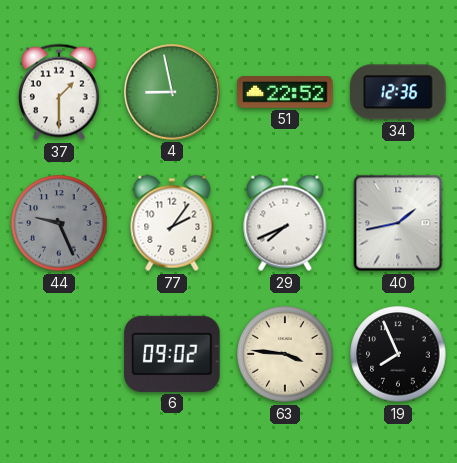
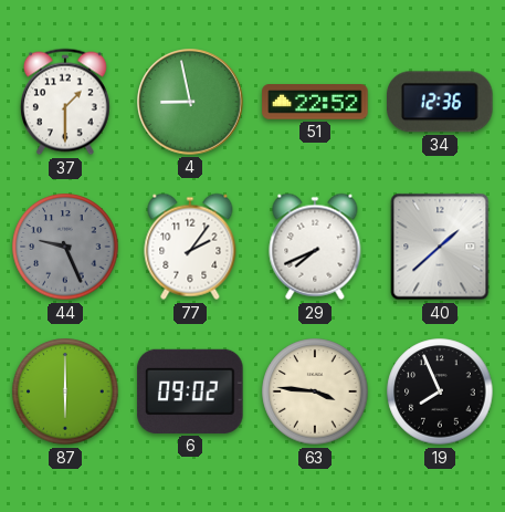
40: 1:43 -> 1:38
87: none -> 6:00
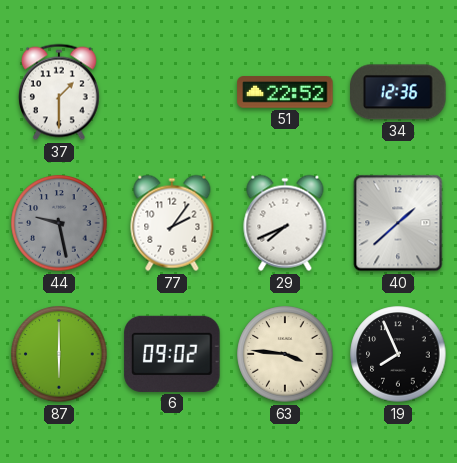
4: 8:58 -> none
44: 9:26 -> 9:28
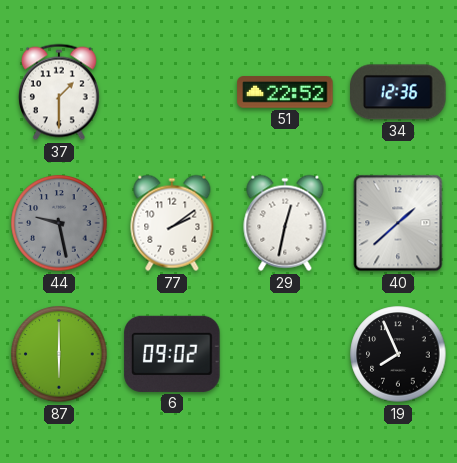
77: 2:06 -> 2:09
29: 7:41 -> 12:32
63: 3:46 -> none
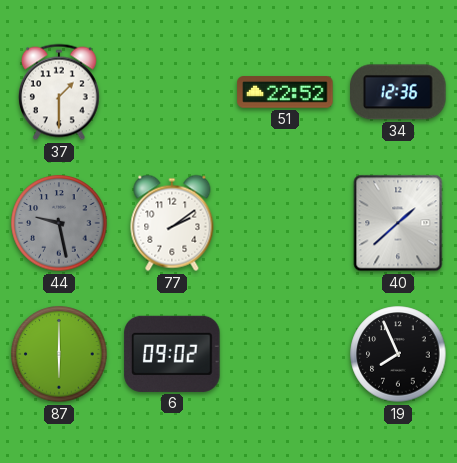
29: 12:32 -> none
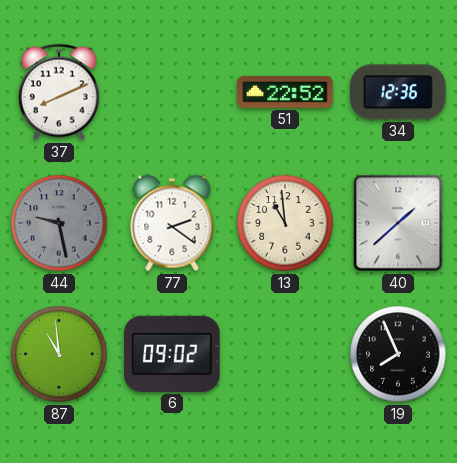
37: 1:30 -> 8:11
77: 2:09 -> 2:21
13: none -> 10:59
87: 6:00 -> 10:59
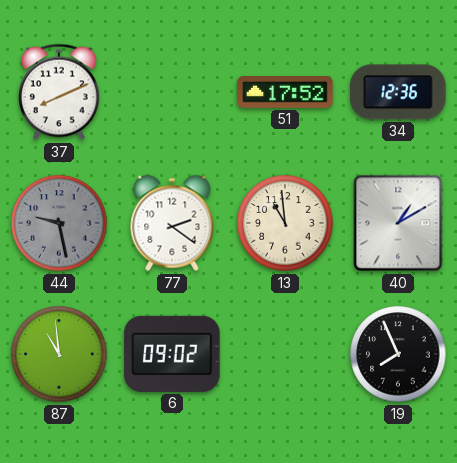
51: 22:52 -> 17:52
40: 1:38 -> 1:10
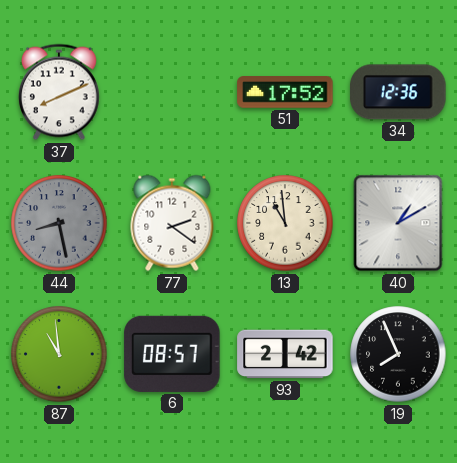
44: 9:28 -> 8:28
6: 09:02 -> 08:57
93: none -> 2:42
